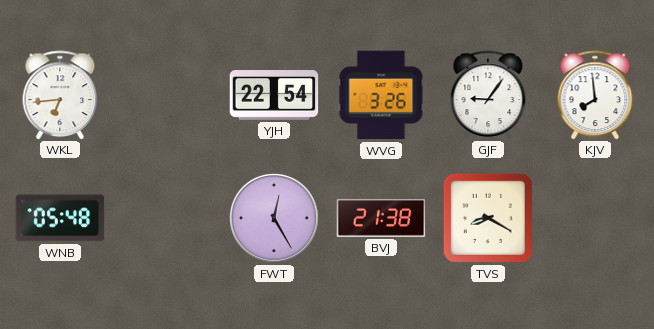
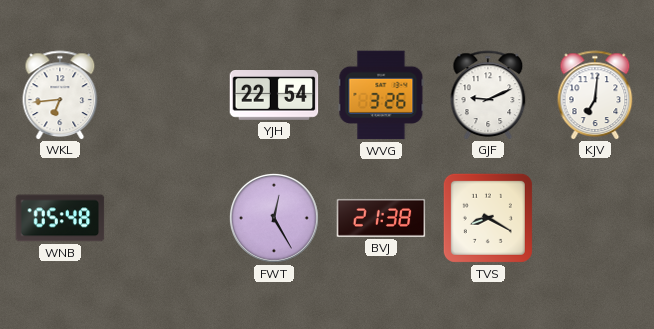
GJF: 9:06 -> 9:11
KJV: 7:59 -> 7:01
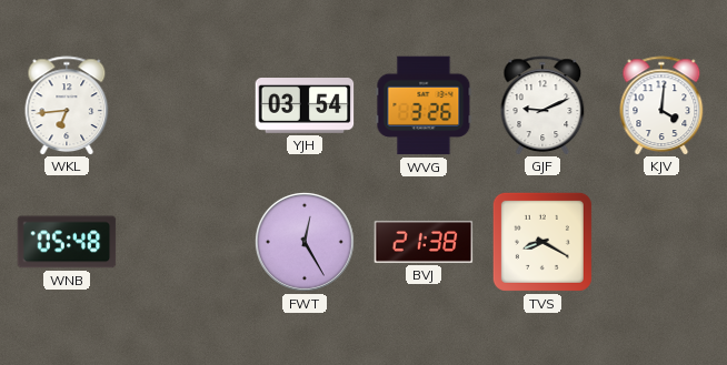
YJH: 22:54 -> 03:54
KJV: 7:01 -> 4:01
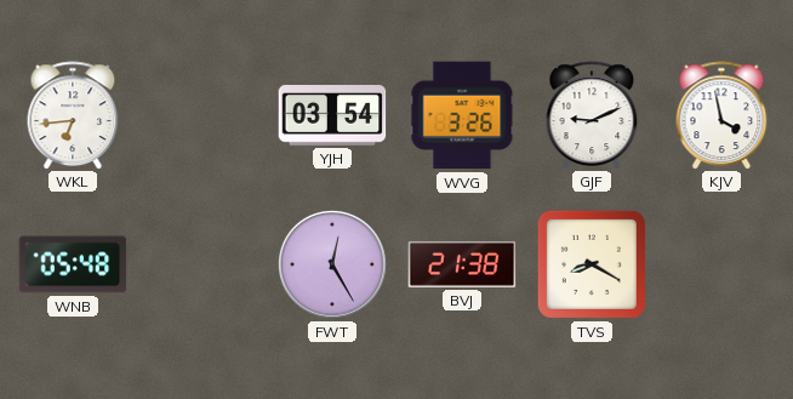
KJV: 4:01 -> 3:58
